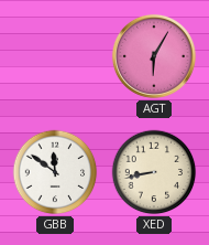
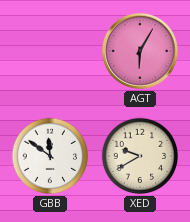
XED: 8:43 -> 9:40
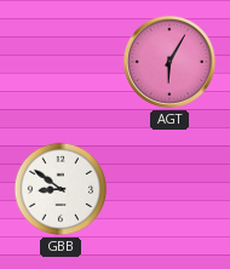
GBB: 11:51 -> 8:51
XED: 9:40 -> none
